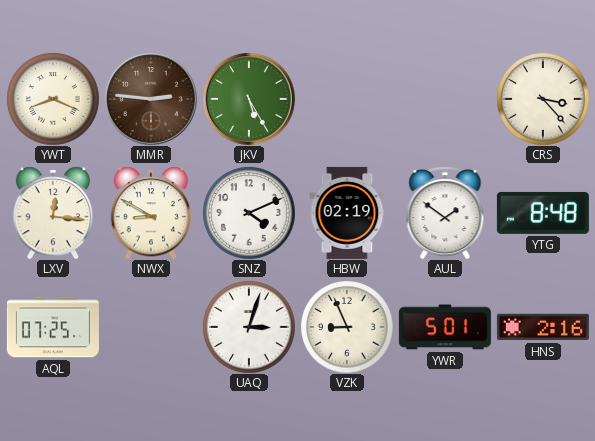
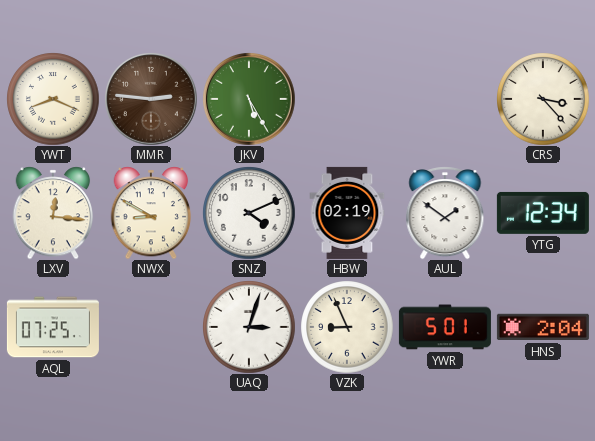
YTG: 8:48 -> 12:34
HNS: 2:16 -> 2:04
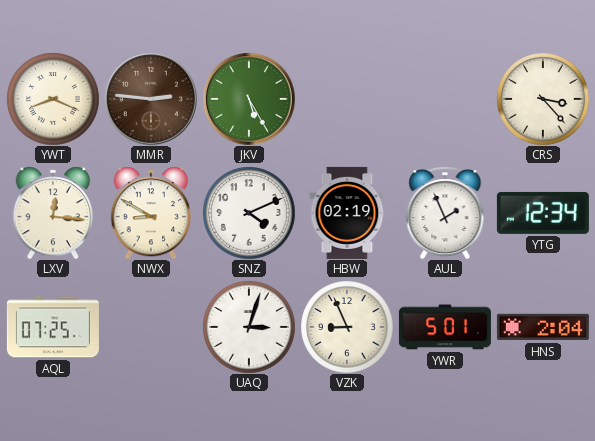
AUL: 1:51 -> 1:56
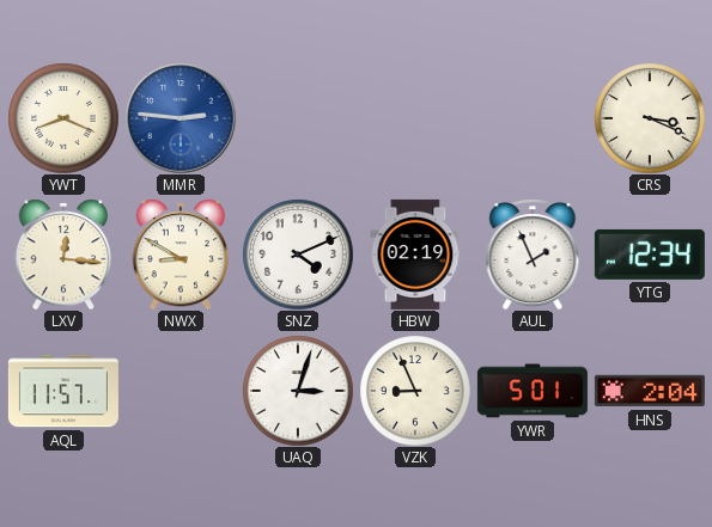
MMR dial: brown -> blue
JKV: 5:25 -> none
CRS: 3:23 -> 3:19
AQL: 07:25 -> 11:57
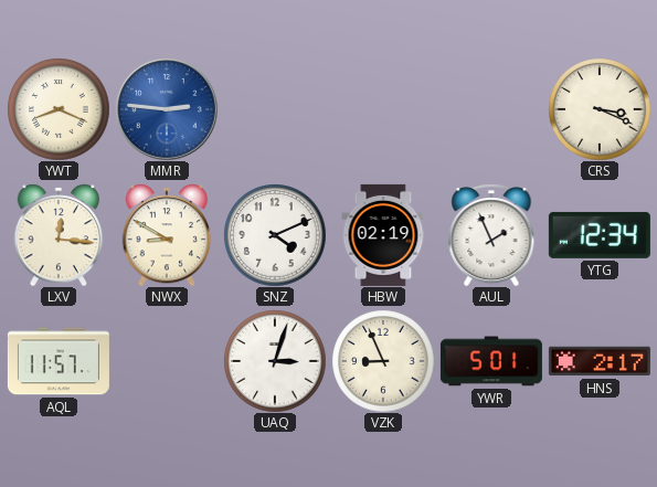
HNS: 2:04 -> 2:17
